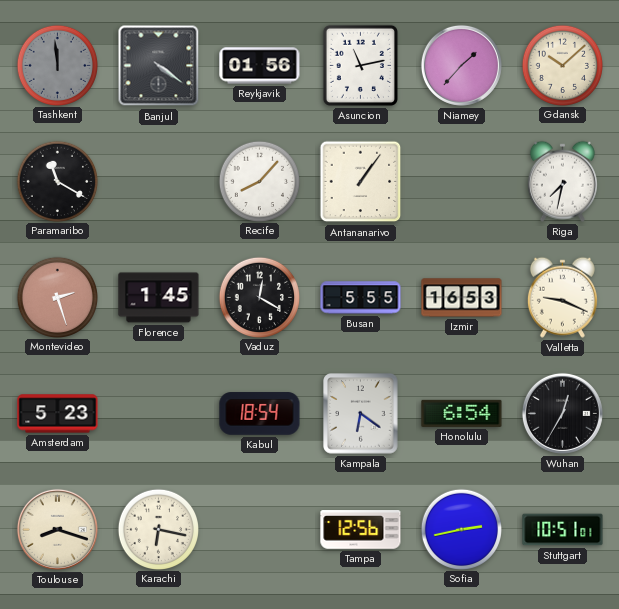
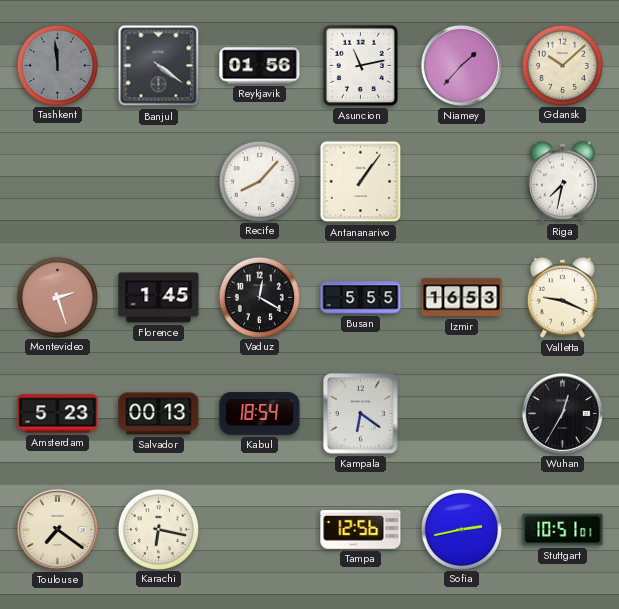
Paramaribo: 11:20 -> none
Salvador: none -> 00:13
Honolulu: 6:54 -> none
Toulouse: 8:18 -> 7:21
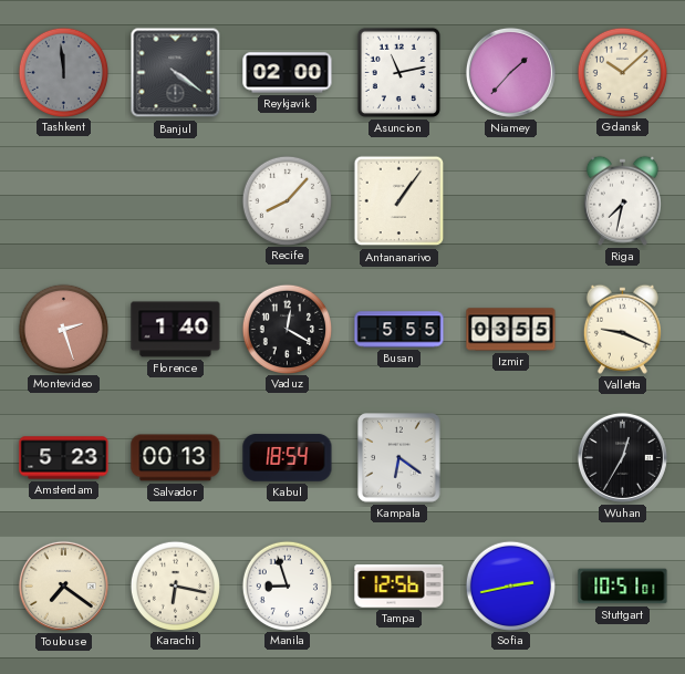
Reykjavik: 01:56 -> 02:00
Florence: 1:45 -> 1:40
Izmir: 16:53 -> 03:55
Manila: none -> 8:57
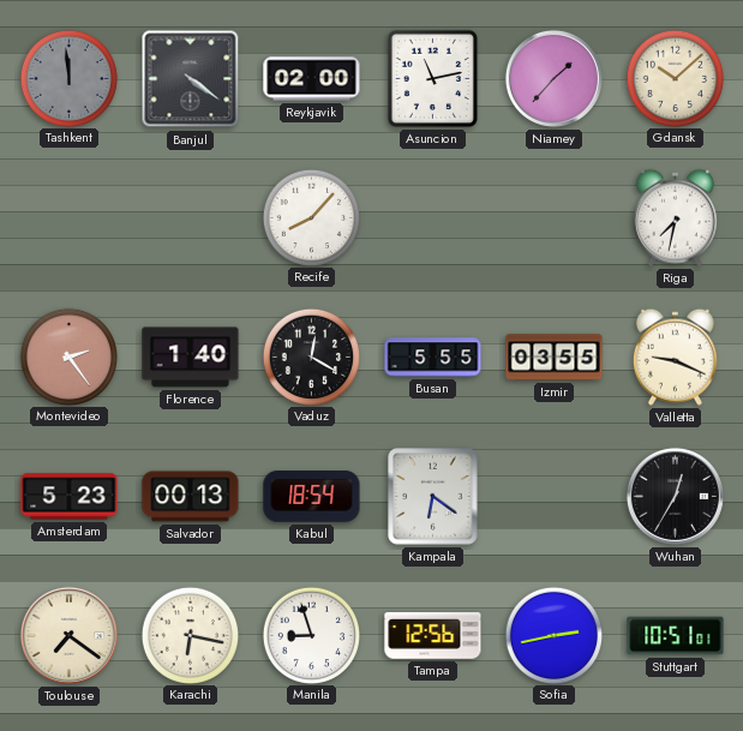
Antananarivo: 1:06 -> none
Montevideo: 2:27 -> 2:24
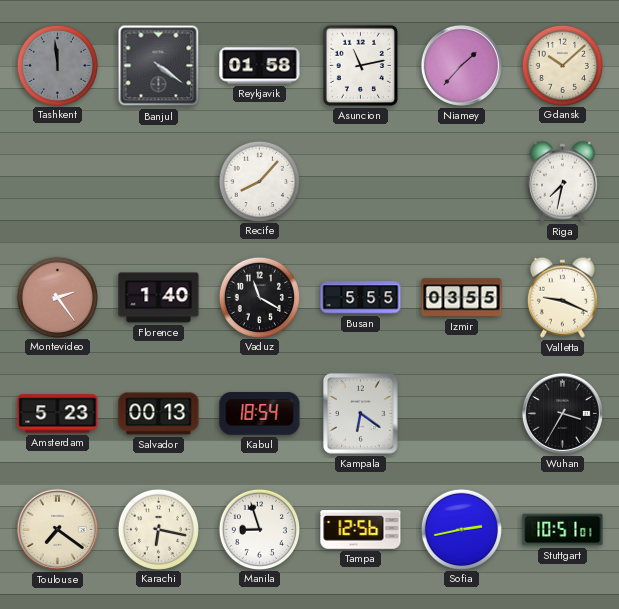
Reykjavik: 02:00 -> 01:58
Vaduz: 12:20 -> 11:20
Wuhan: 12:35 -> 3:35
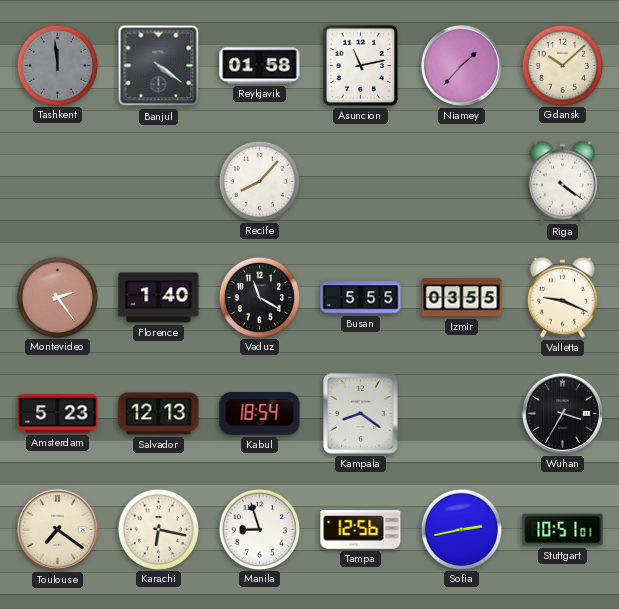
Riga: 7:32 -> 4:21
Salvador: 00:13 -> 12:13
Kampala: 6:21 -> 8:21
